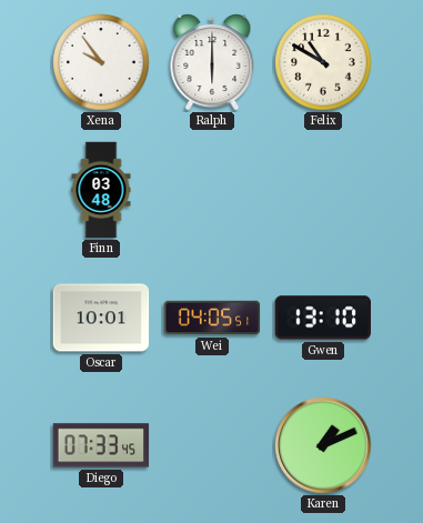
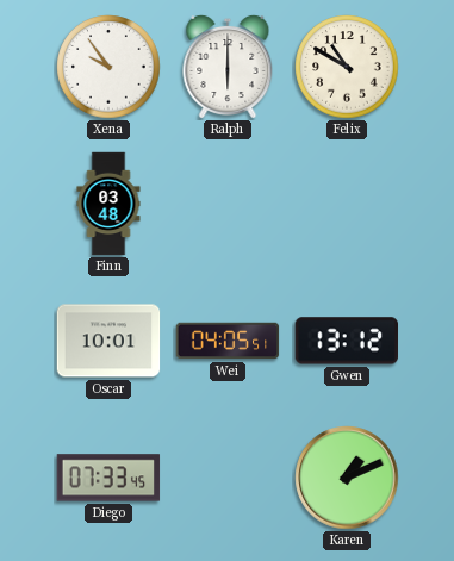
Gwen: 13:10 -> 13:12
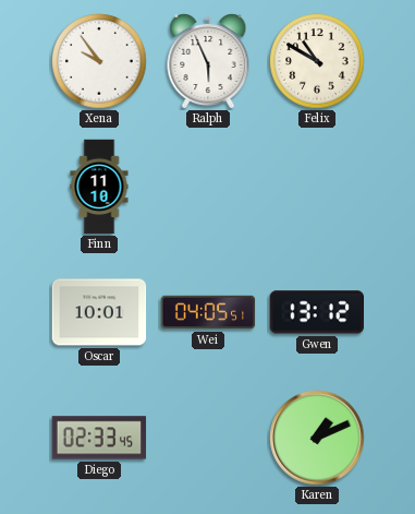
Ralph: 6:00 -> 5:56
Finn: 03:48 -> 11:10
Diego: 07:33 -> 02:33
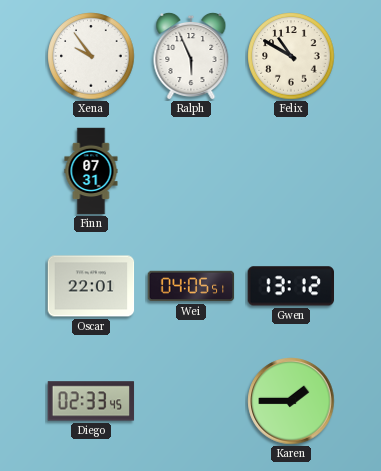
Finn: 11:10 -> 07:31
Oscar: 10:01 -> 22:01
Karen: 1:11 -> 1:45
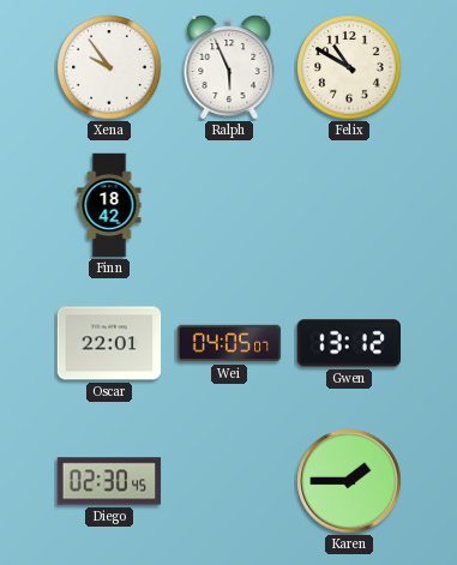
Finn: 07:31 -> 18:42
Wei: 04:05:51 -> 04:05:07
Diego: 02:33 -> 02:30
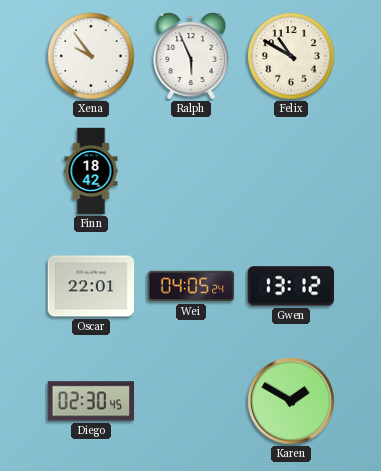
Wei: 04:05:07 -> 04:05:24
Karen: 1:45 -> 1:50
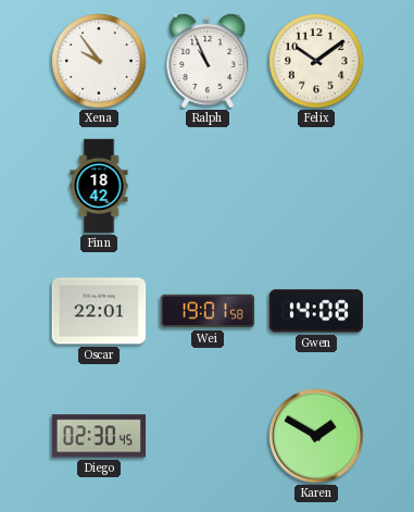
Ralph: 5:56 -> 10:56
Felix: 10:50 -> 10:09
Wei: 04:05 -> 19:01
Gwen: 13:12 -> 14:08
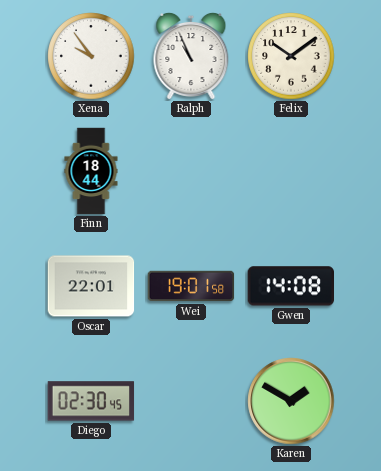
Finn: 18:42 -> 18:44
